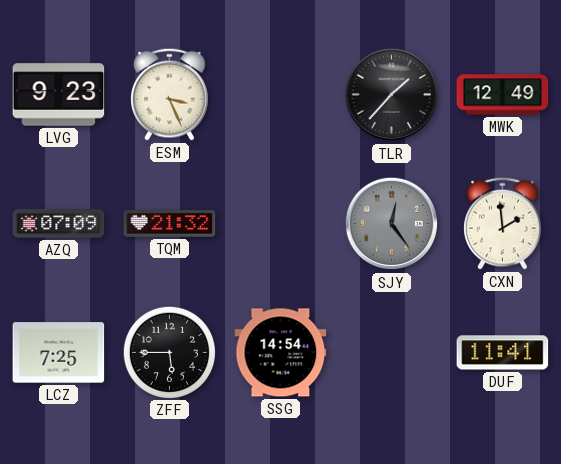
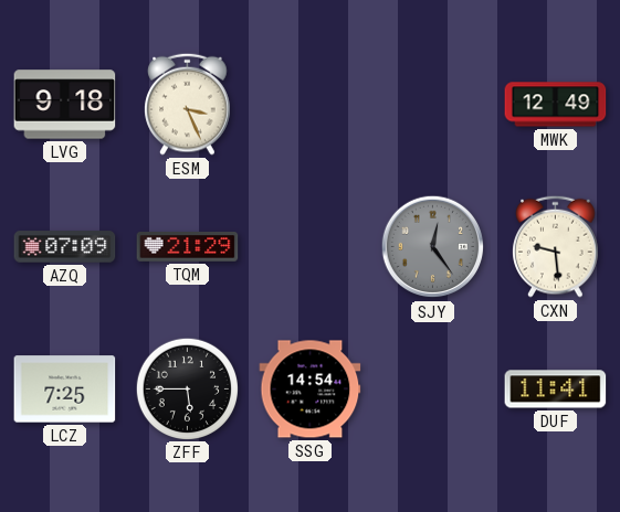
LVG: 9:23 -> 9:18
TLR: 1:37 -> none
TQM: 21:32 -> 21:29
CXN: 1:59 -> 9:29
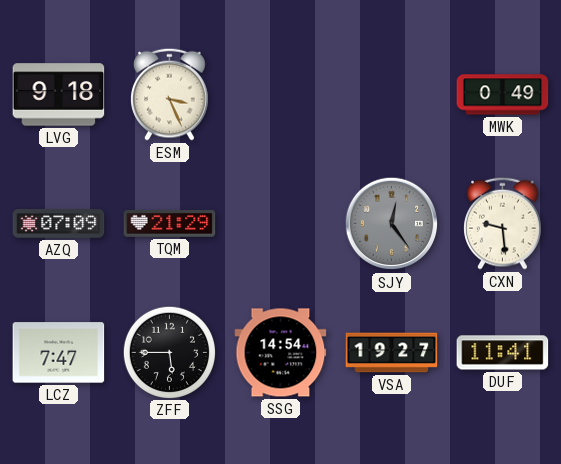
MWK: 12:49 -> 0:49
LCZ: 7:25 -> 7:47
VSA: none -> 19:27
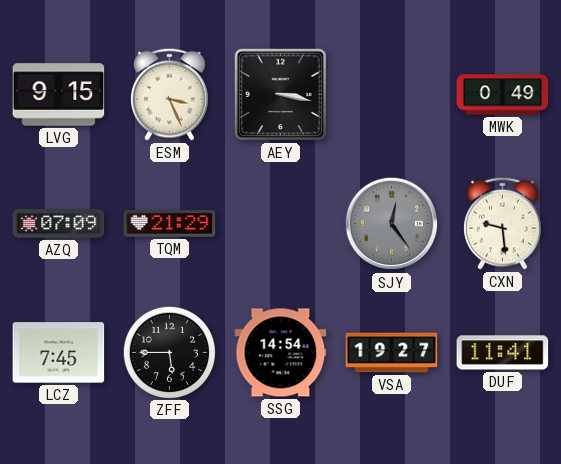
LVG: 9:18 -> 9:15
AEY: none -> 3:17
LCZ: 7:47 -> 7:45
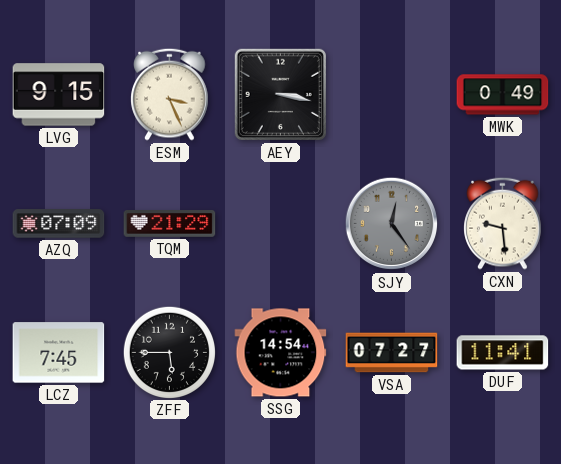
VSA: 19:27 -> 07:27
